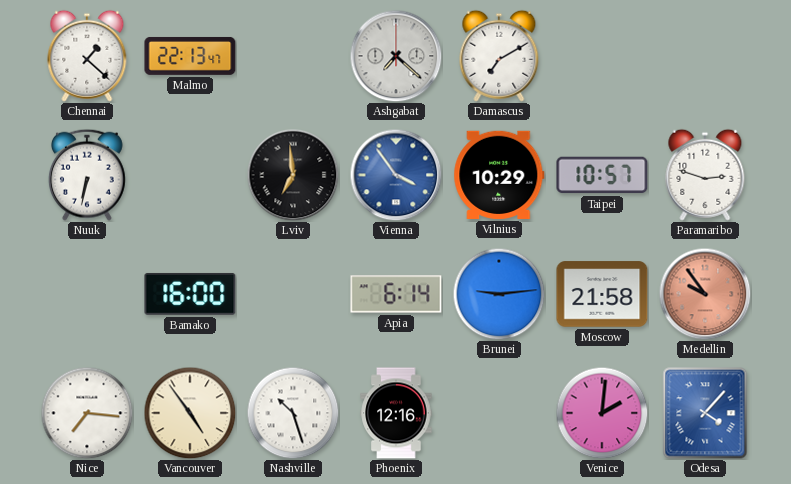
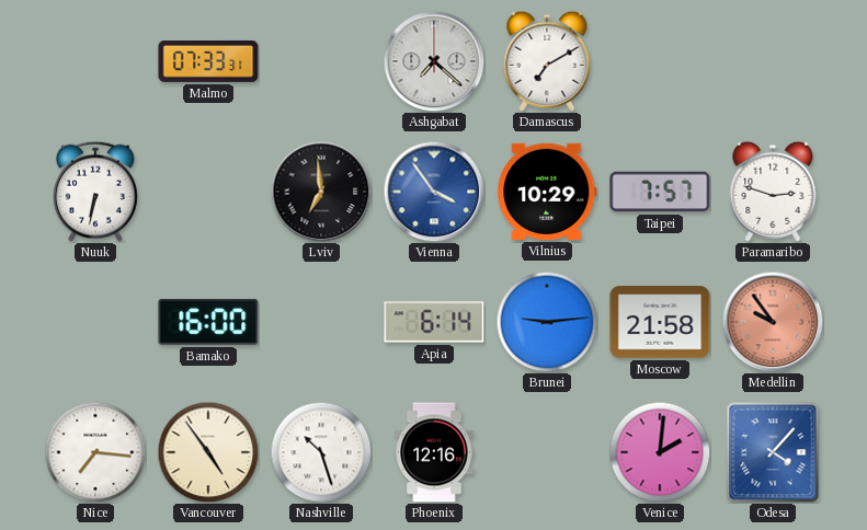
Chennai: 1:22 -> none
Malmo: 22:13 -> 07:33
Taipei: 10:57 -> 7:57
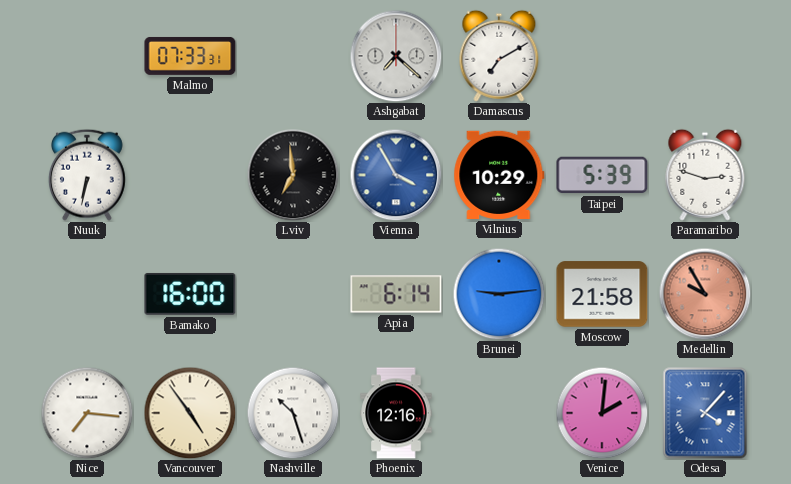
Vienna: 3:54 -> 3:55
Taipei: 7:57 -> 5:39
Medellin: 9:54 -> 9:55
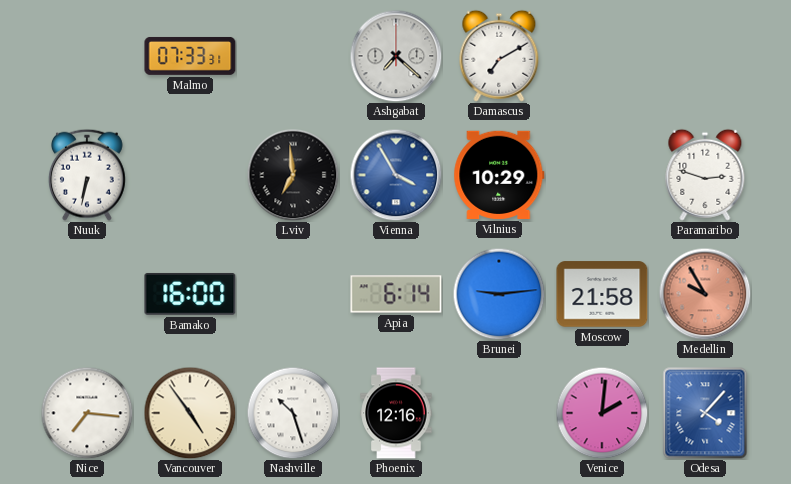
Taipei: 5:39 -> none
